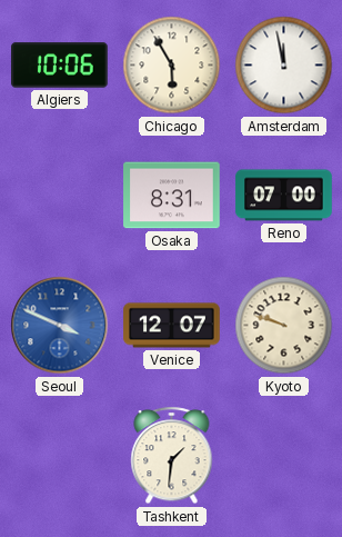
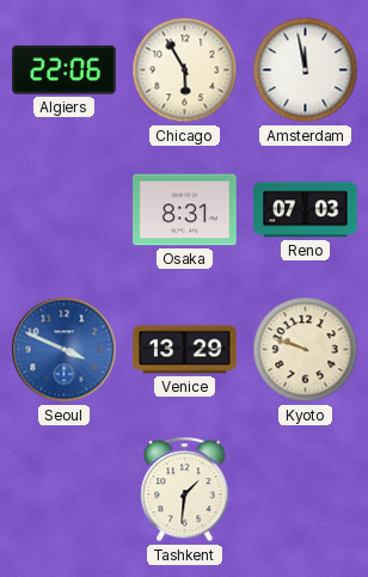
Algiers: 10:06 -> 22:06
Reno: 07:00 -> 07:03
Venice: 12:07 -> 13:29
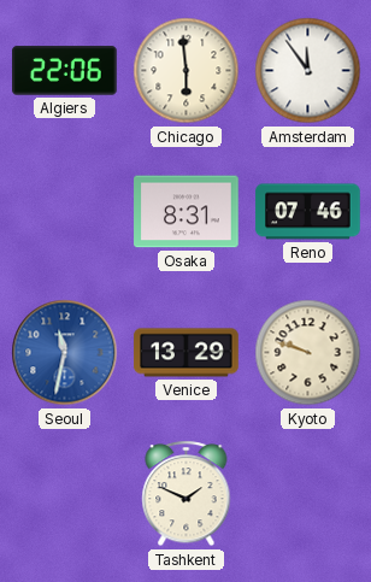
Chicago: 5:55 -> 5:59
Amsterdam: 11:58 -> 11:54
Reno: 07:03 -> 07:46
Seoul: 3:49 -> 11:32
Tashkent: 1:31 -> 1:49
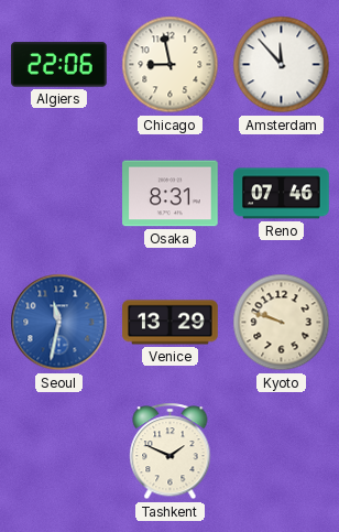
Chicago: 5:59 -> 8:58
Amsterdam: 11:54 -> 11:53
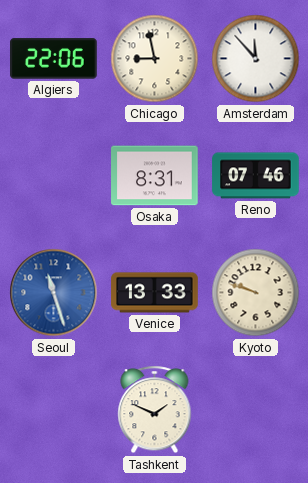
Seoul: 11:32 -> 11:27
Venice: 13:29 -> 13:33
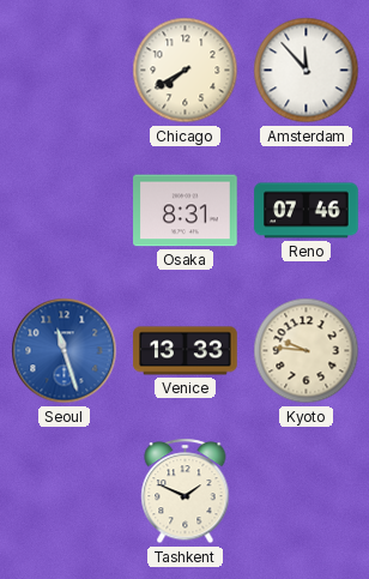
Algiers: 22:06 -> none
Chicago: 8:58 -> 7:40
Kyoto: 9:48 -> 9:46
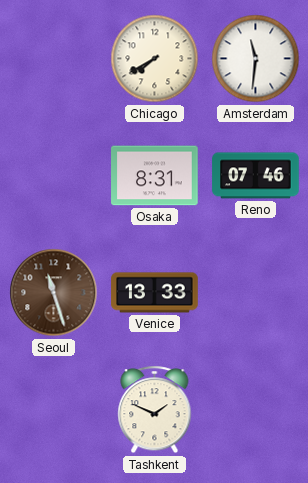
Amsterdam: 11:53 -> 11:31
Seoul dial: blue -> brown
Kyoto: 9:46 -> none
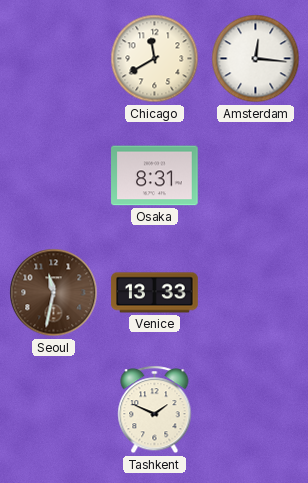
Chicago: 7:40 -> 11:40
Amsterdam: 11:31 -> 12:16
Reno: 07:46 -> none
Seoul: 11:27 -> 11:32
